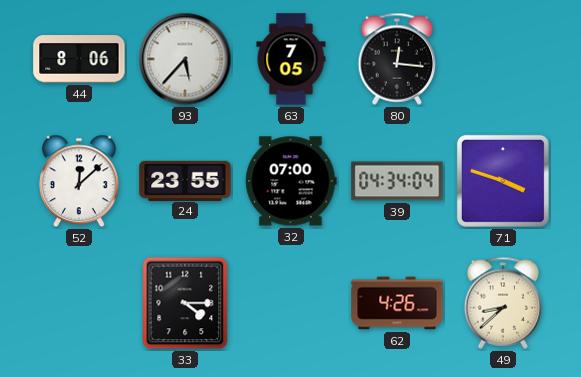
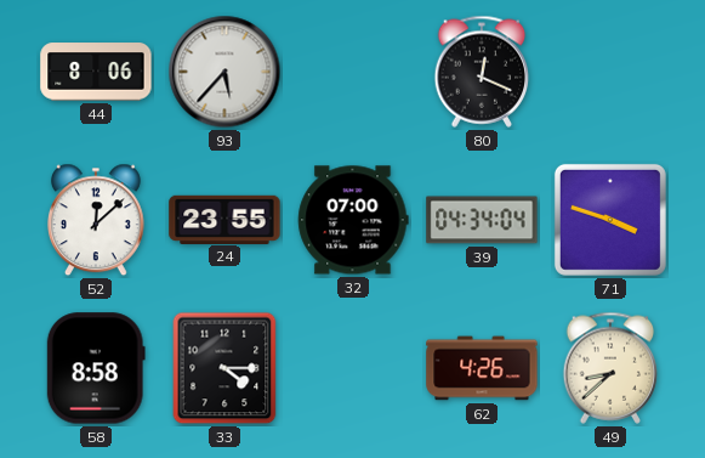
63: 7:05 -> none
80: 12:16 -> 12:19
58: none -> 8:58
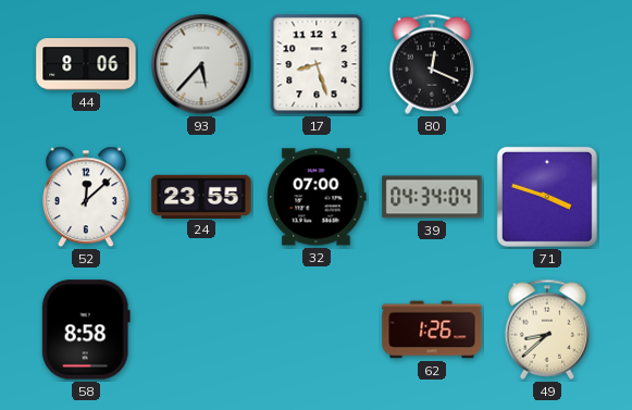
17: none -> 8:27
33: 4:15 -> none
62: 4:26 -> 1:26
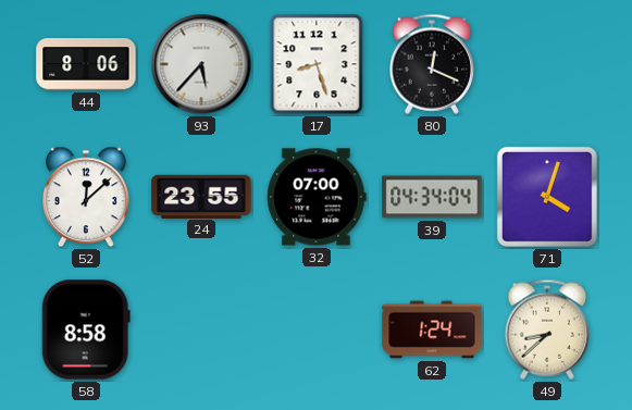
71: 3:48 -> 4:03
62: 1:26 -> 1:24
